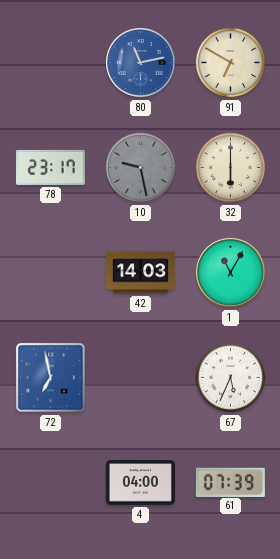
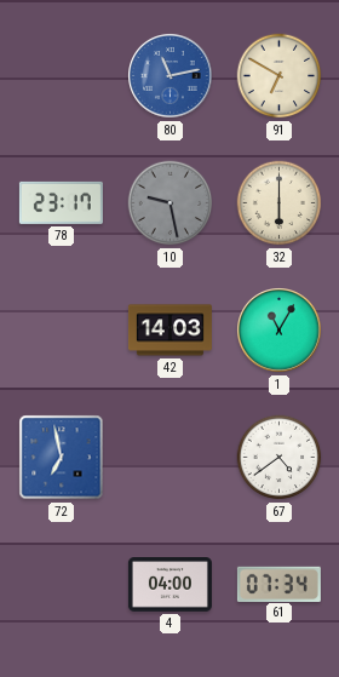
67: 5:34 -> 4:39
61: 07:39 -> 07:34
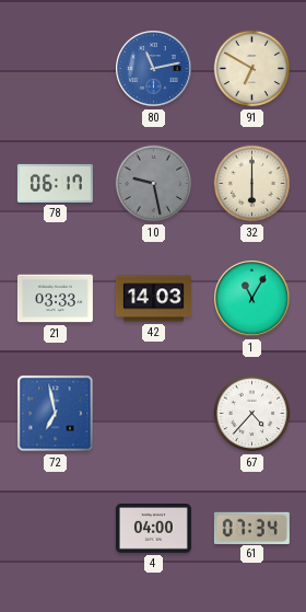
78: 23:17 -> 06:17
21: none -> 03:33
67: 4:39 -> 4:37
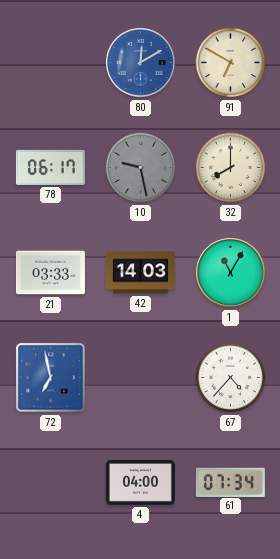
80: 11:13 -> 12:10
32: 6:00 -> 8:00
